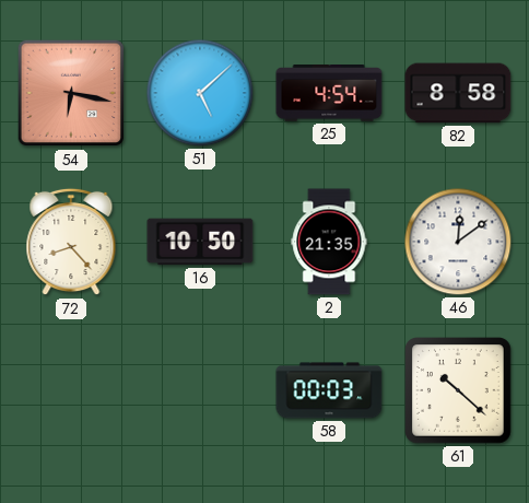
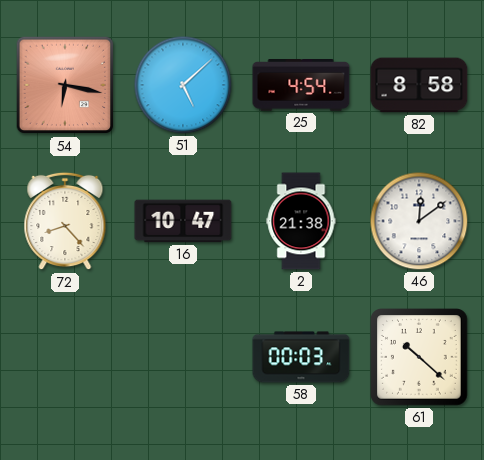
16: 10:50 -> 10:47
2: 21:35 -> 21:38
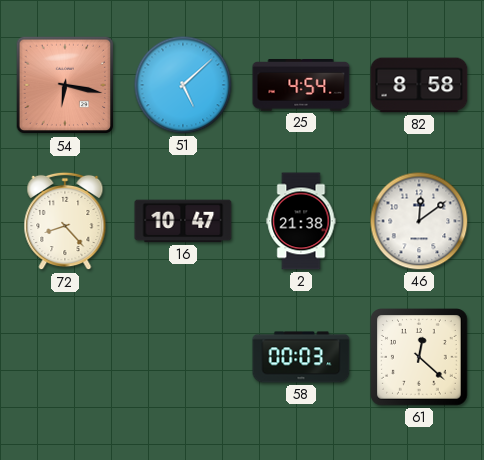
61: 10:22 -> 12:22
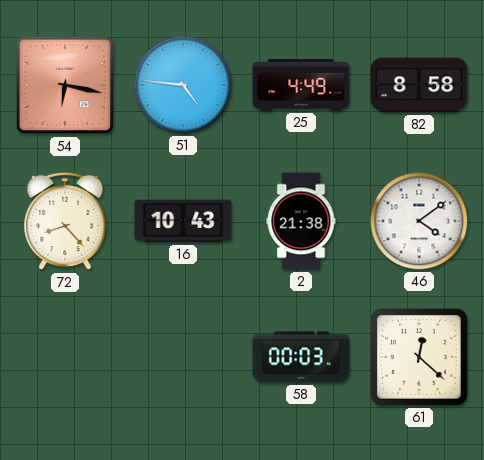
51: 5:08 -> 4:46
25: 4:54 -> 4:49
16: 10:47 -> 10:43
46: 12:09 -> 4:09
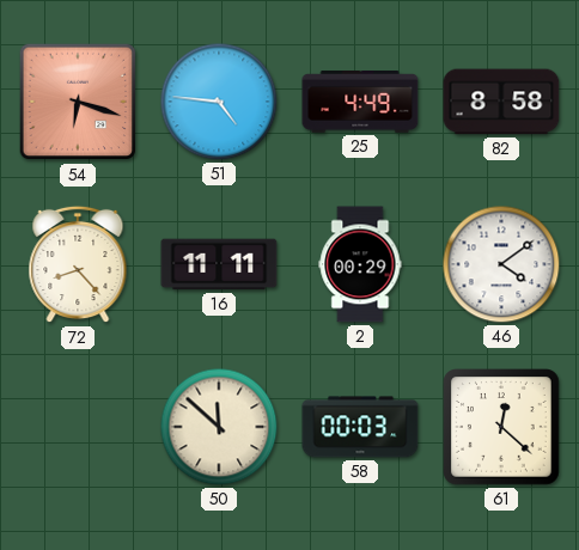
54: 6:17 -> 6:18
16: 10:43 -> 11:11
2: 21:38 -> 00:29
50: none -> 11:52
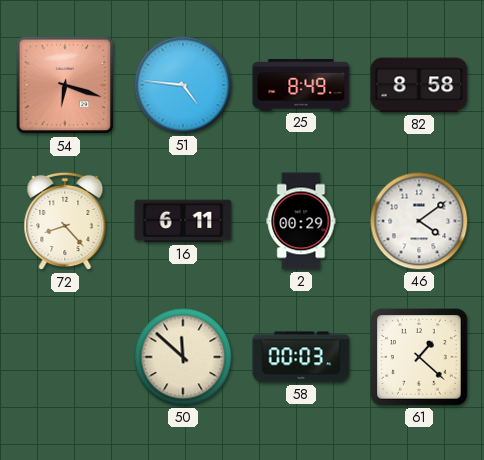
25: 4:49 -> 8:49
16: 11:11 -> 6:11
61: 12:22 -> 1:22
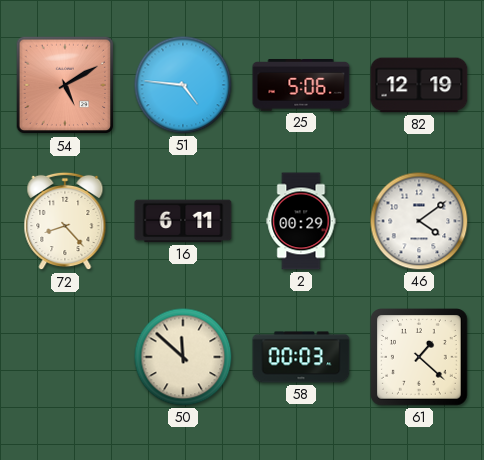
54: 6:18 -> 5:10
25: 8:49 -> 5:06
82: 8:58 -> 12:19
